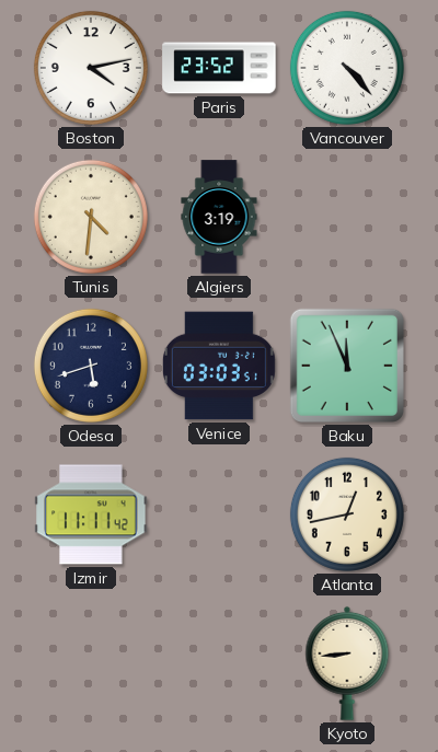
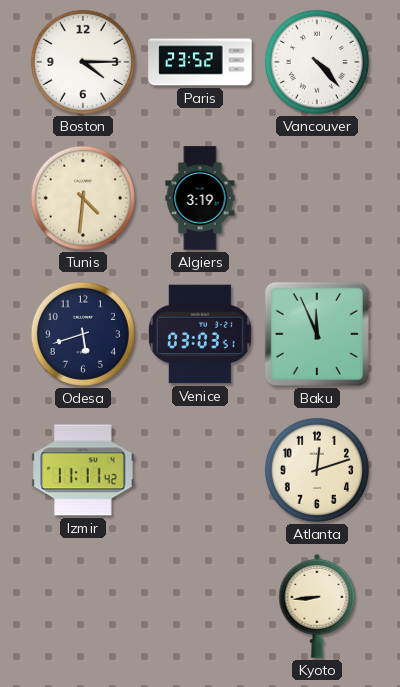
Boston: 4:13 -> 4:15
Atlanta: 12:43 -> 12:12
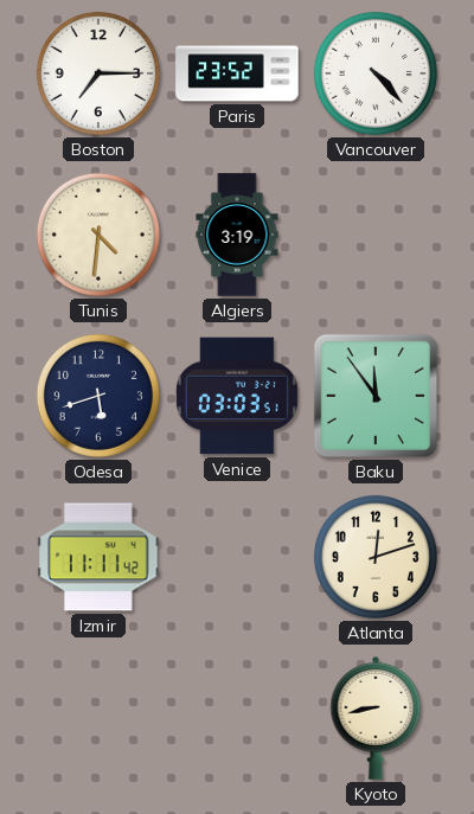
Boston: 4:15 -> 7:15
Baku: 11:56 -> 11:54
Kyoto: 8:44 -> 8:43
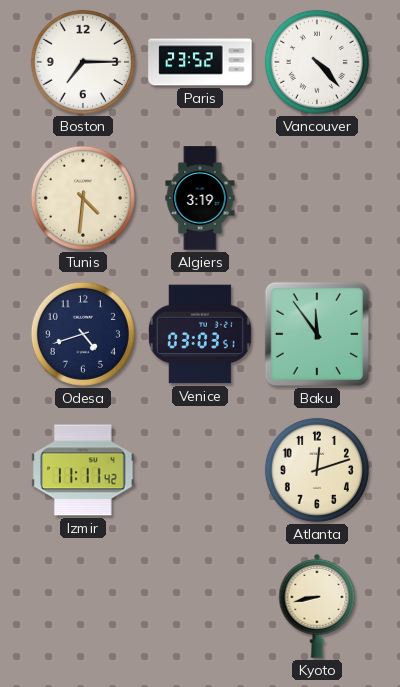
Odesa: 5:42 -> 4:42
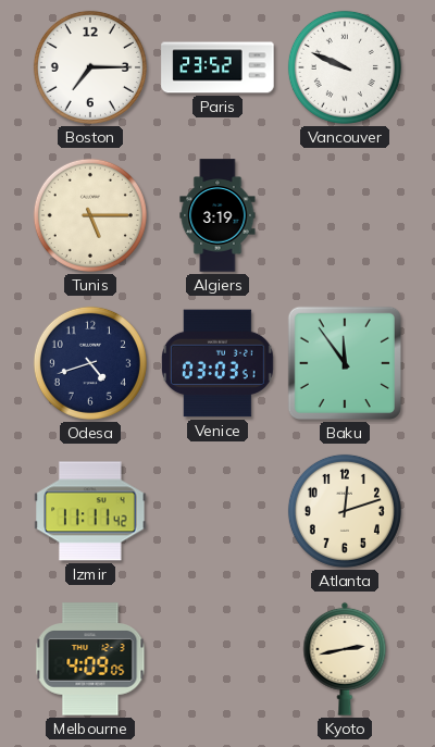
Vancouver: 4:23 -> 9:49
Tunis: 4:31 -> 5:15
Melbourne: none -> 4:09
Kyoto: 8:43 -> 2:43
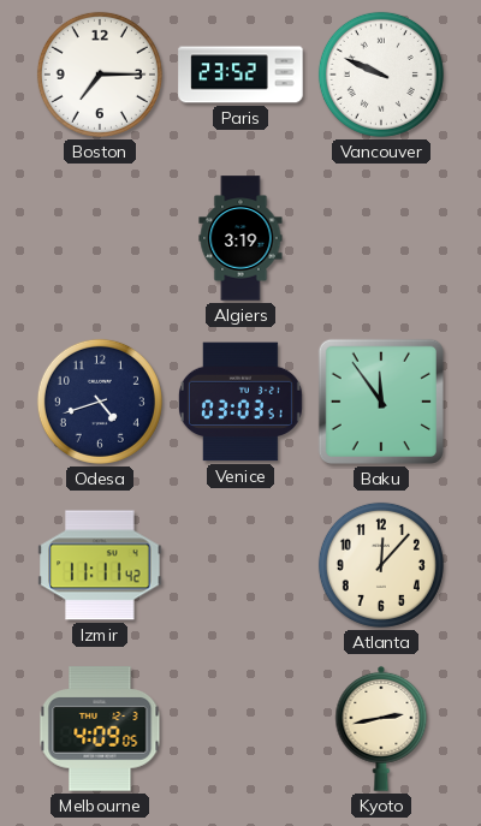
Tunis: 5:15 -> none
Atlanta: 12:12 -> 12:07
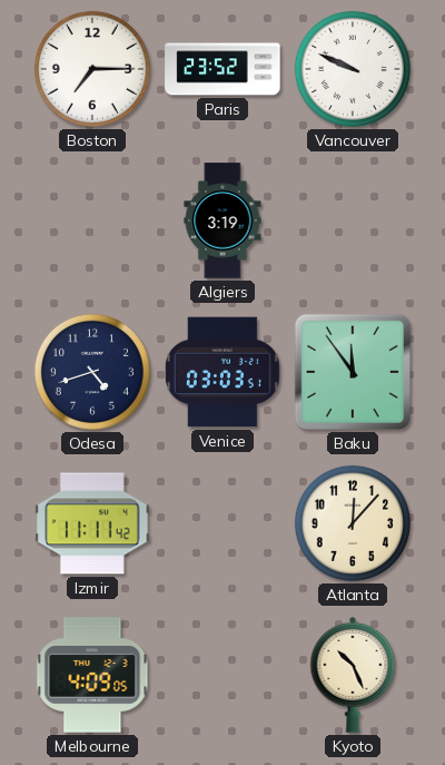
Kyoto: 2:43 -> 10:26
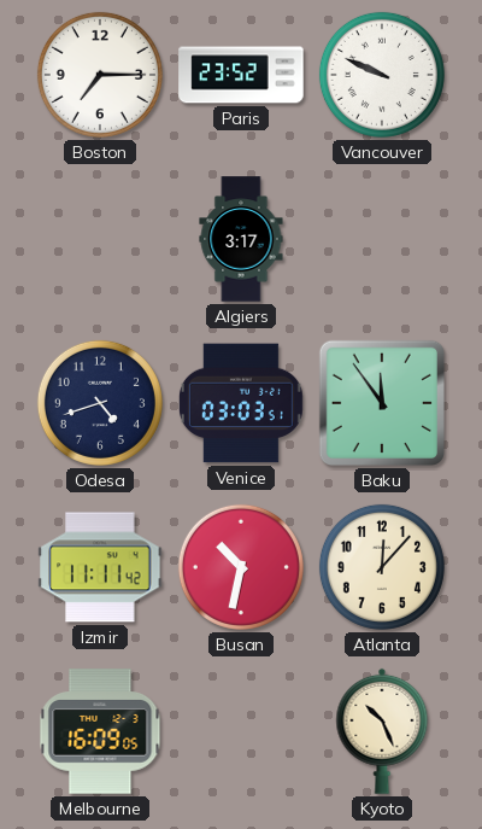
Algiers: 3:19 -> 3:17
Busan: none -> 10:32
Melbourne: 4:09 -> 16:09
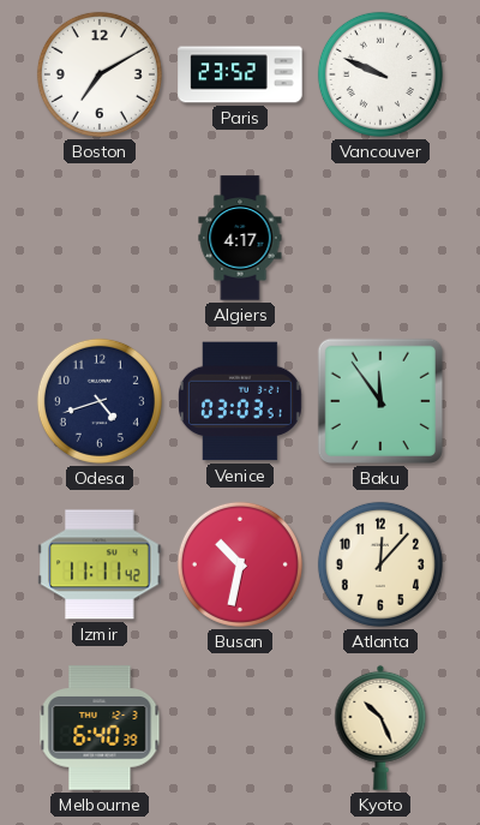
Boston: 7:15 -> 7:10
Algiers: 3:17 -> 4:17
Melbourne: 16:09 -> 6:40
